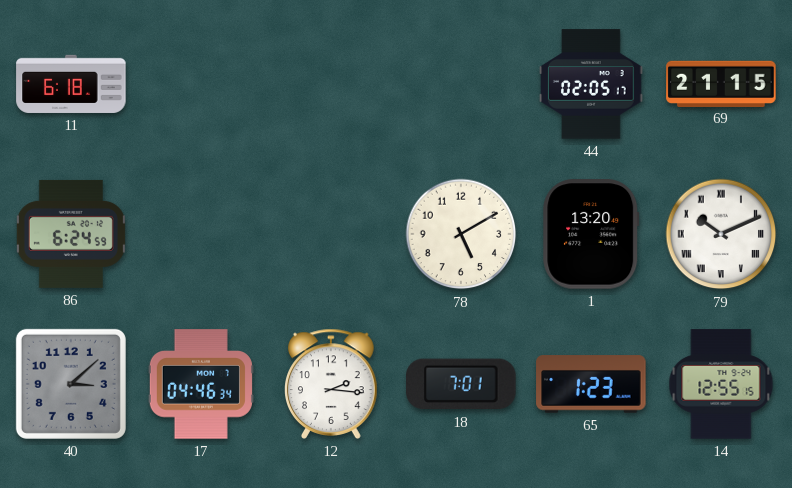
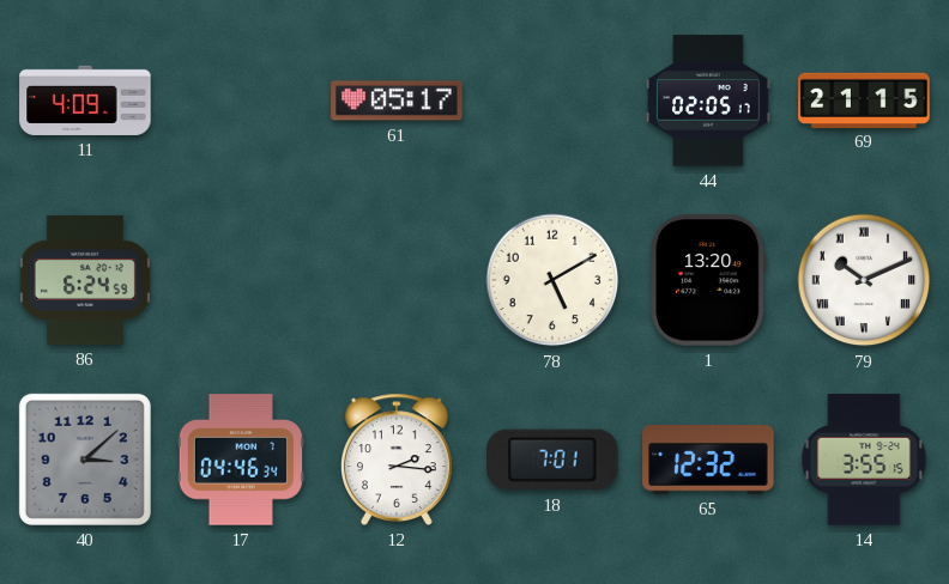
11: 6:18 -> 4:09
61: none -> 05:17
65: 1:23 -> 12:32
14: 12:55 -> 3:55
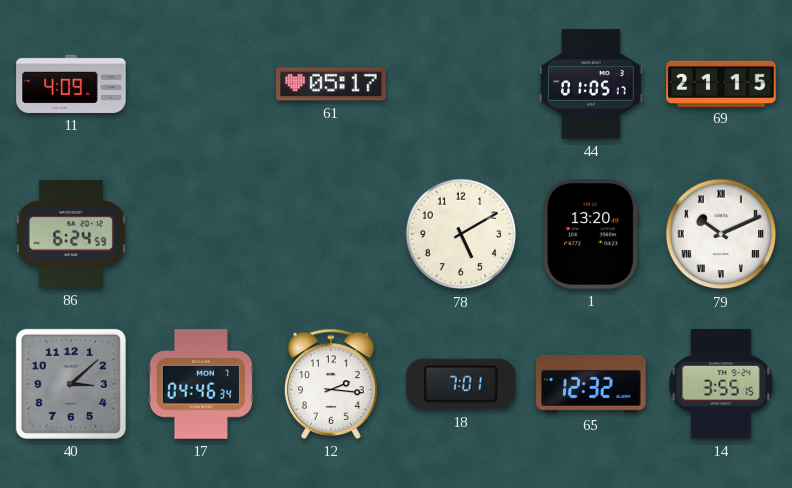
44: 02:05 -> 01:05
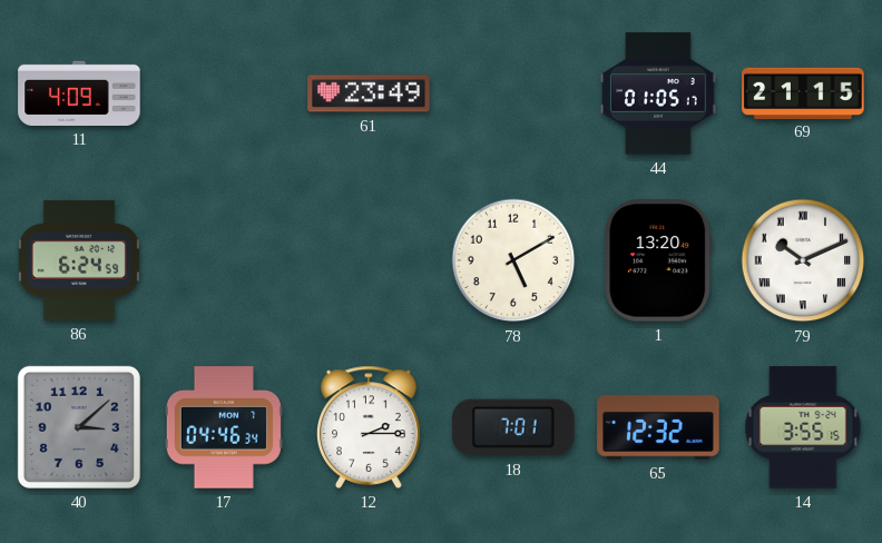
61: 05:17 -> 23:49
12: 2:16 -> 2:15
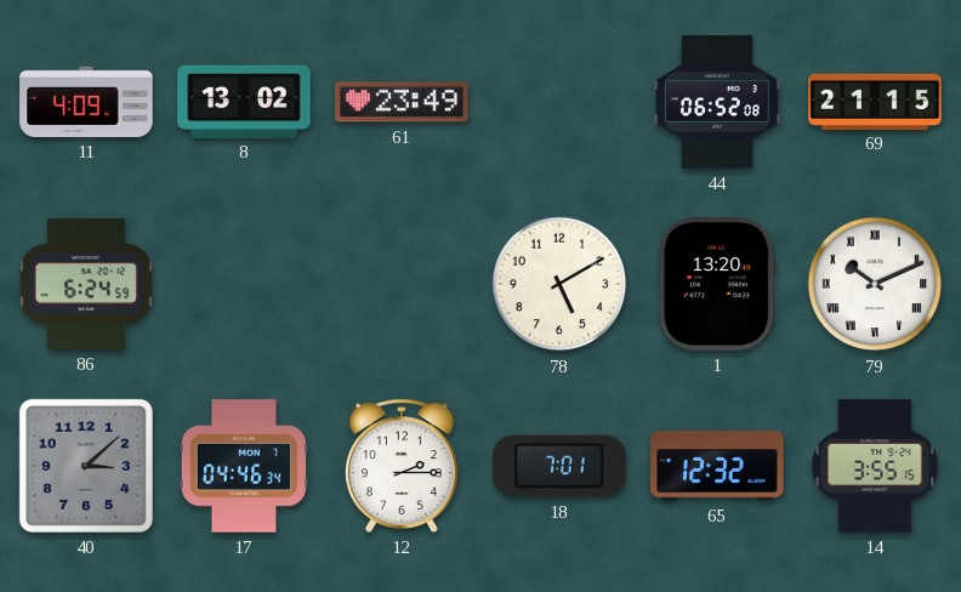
8: none -> 13:02
44: 01:05 -> 06:52
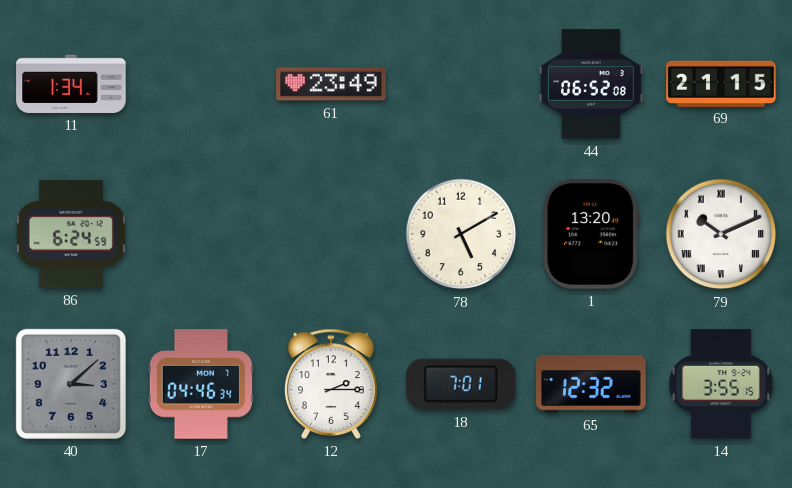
11: 4:09 -> 1:34
8: 13:02 -> none
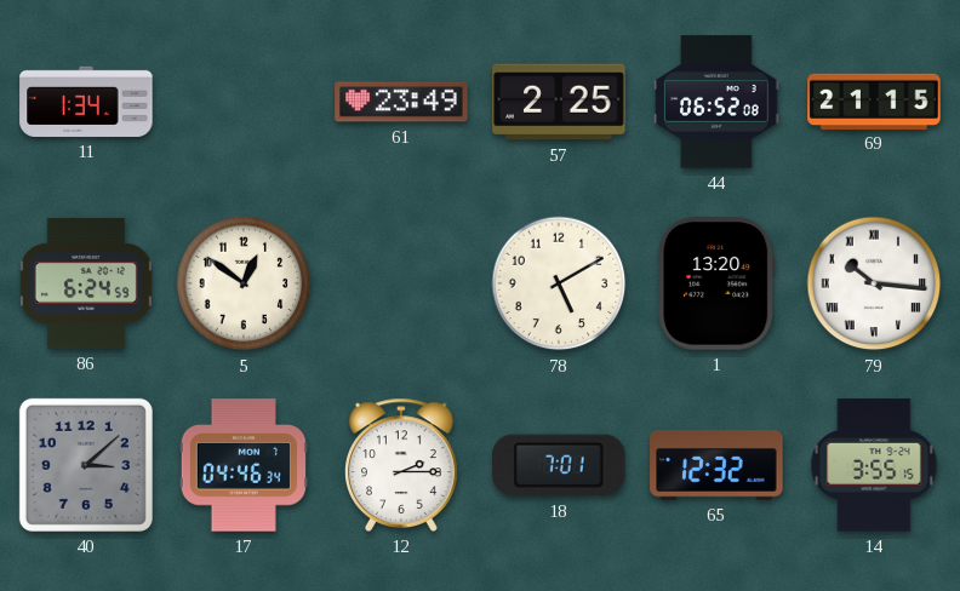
57: none -> 2:25
5: none -> 12:51
79: 10:11 -> 10:16
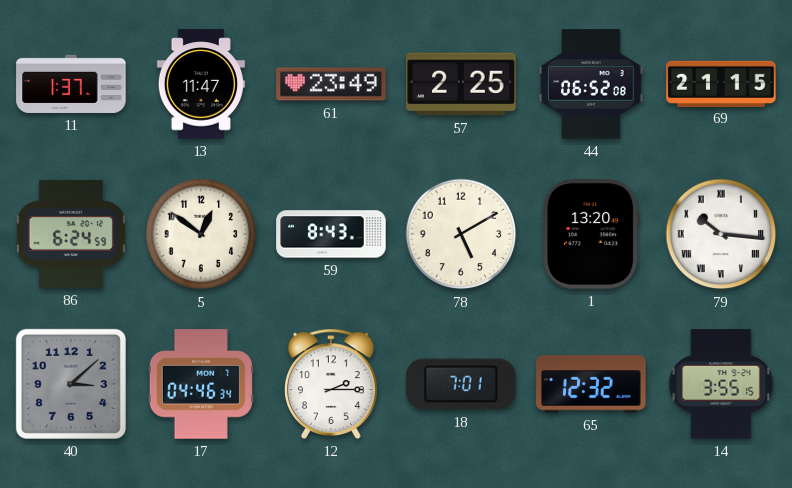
11: 1:34 -> 1:37
13: none -> 11:47
59: none -> 8:43
